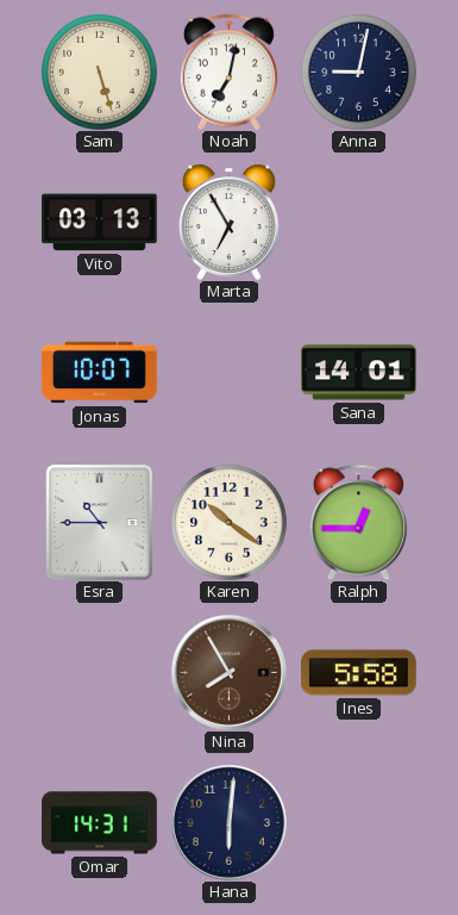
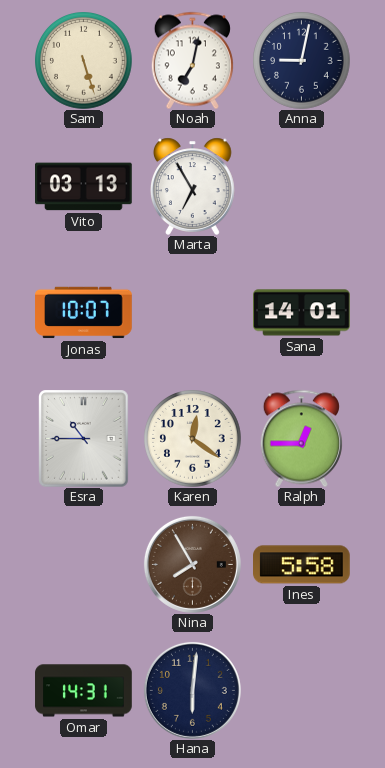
Karen: 10:21 -> 12:21
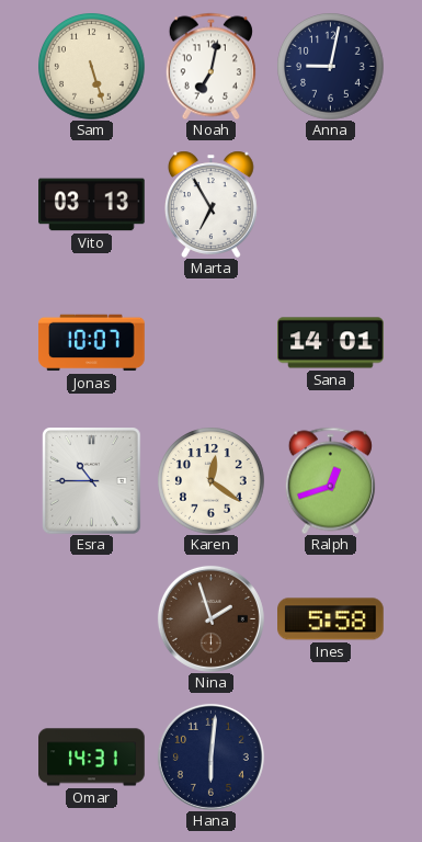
Ralph: 12:45 -> 12:42
Nina: 7:55 -> 1:57
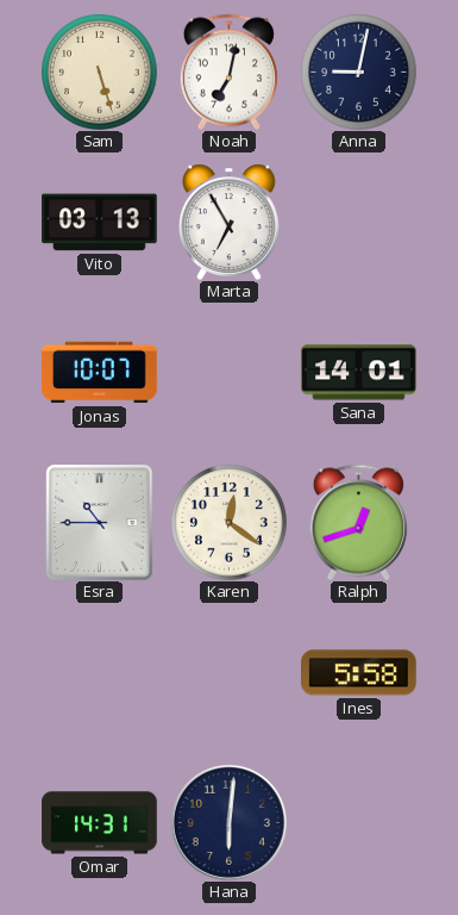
Nina: 1:57 -> none
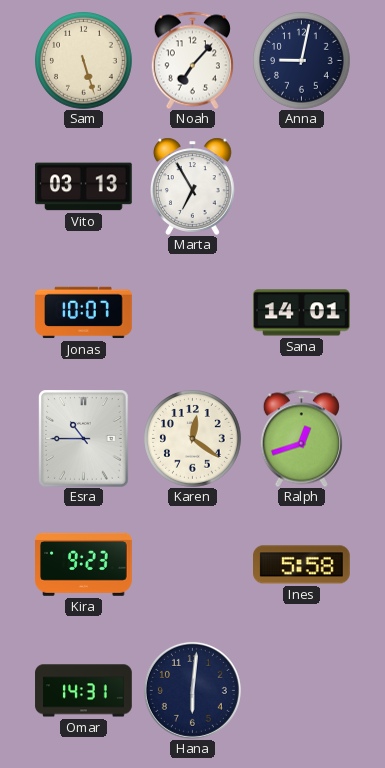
Noah: 7:02 -> 7:07
Kira: none -> 9:23
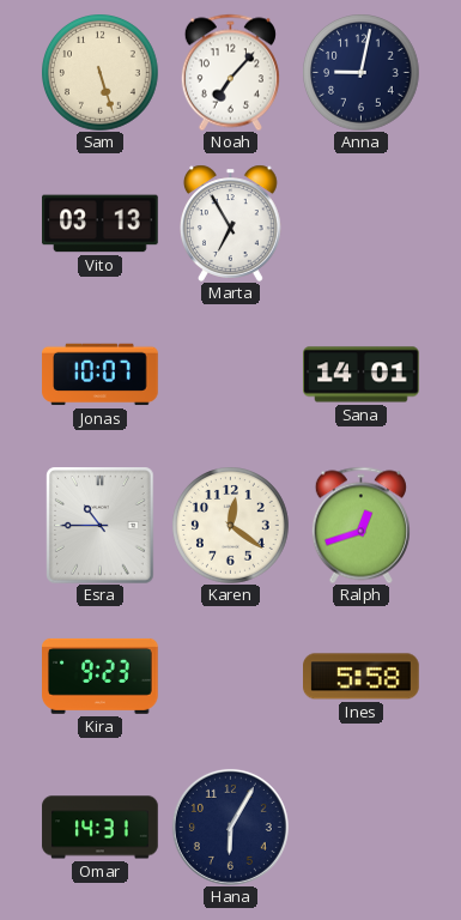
Hana: 6:01 -> 6:05
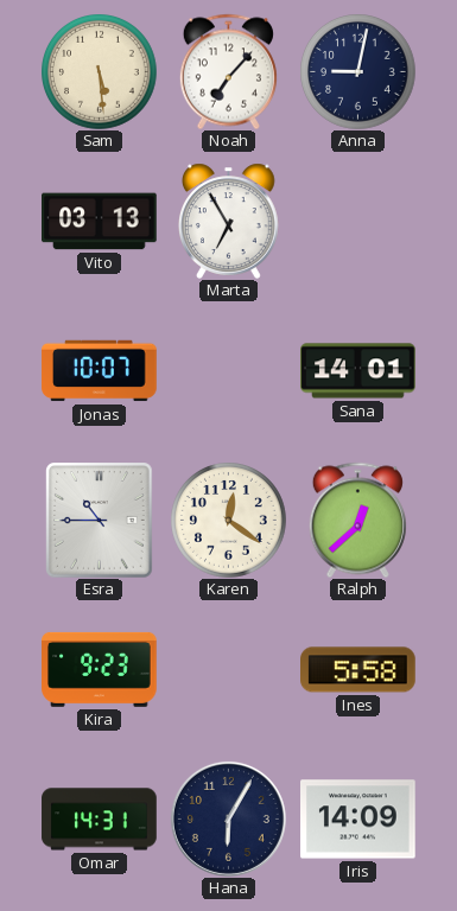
Sam: 5:27 -> 5:29
Ralph: 12:42 -> 12:38
Iris: none -> 14:09
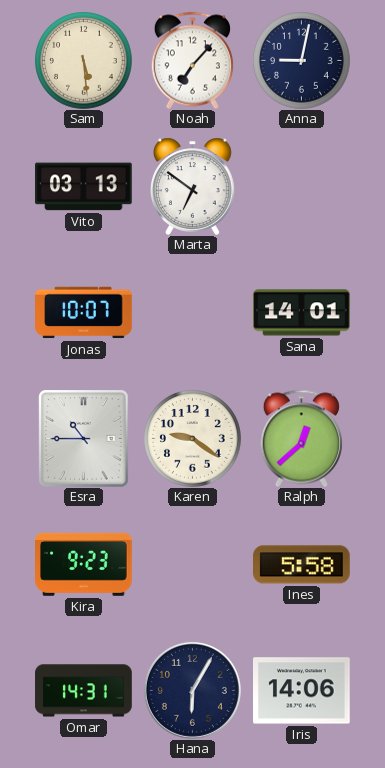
Marta: 6:55 -> 6:51
Karen: 12:21 -> 9:21
Iris: 14:09 -> 14:06
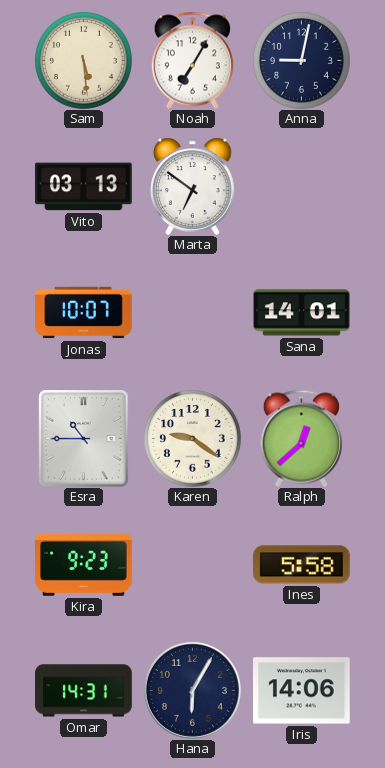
Noah: 7:07 -> 7:05
